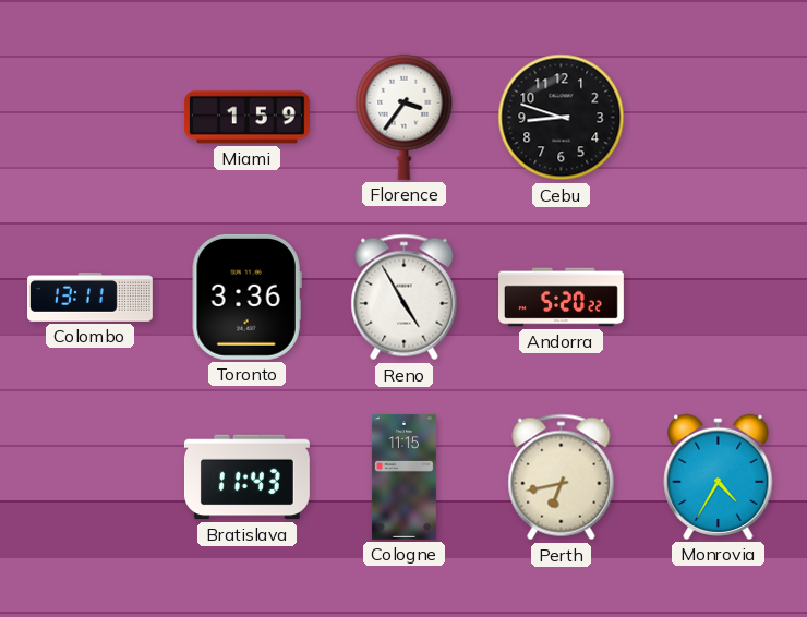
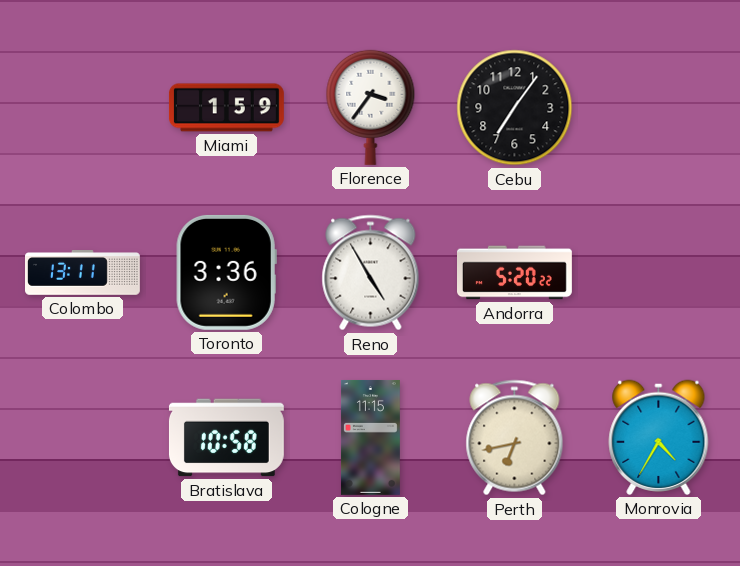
Cebu: 8:48 -> 7:06
Bratislava: 11:43 -> 10:58
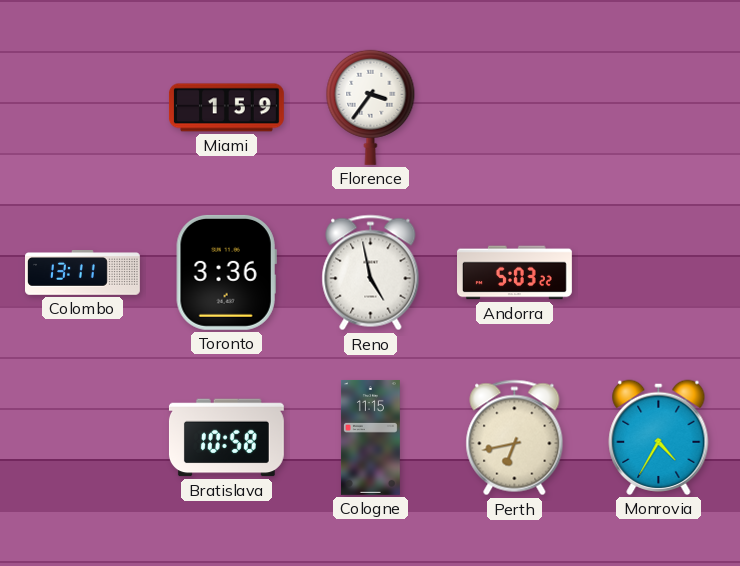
Cebu: 7:06 -> none
Reno: 4:55 -> 4:58
Andorra: 5:20 -> 5:03
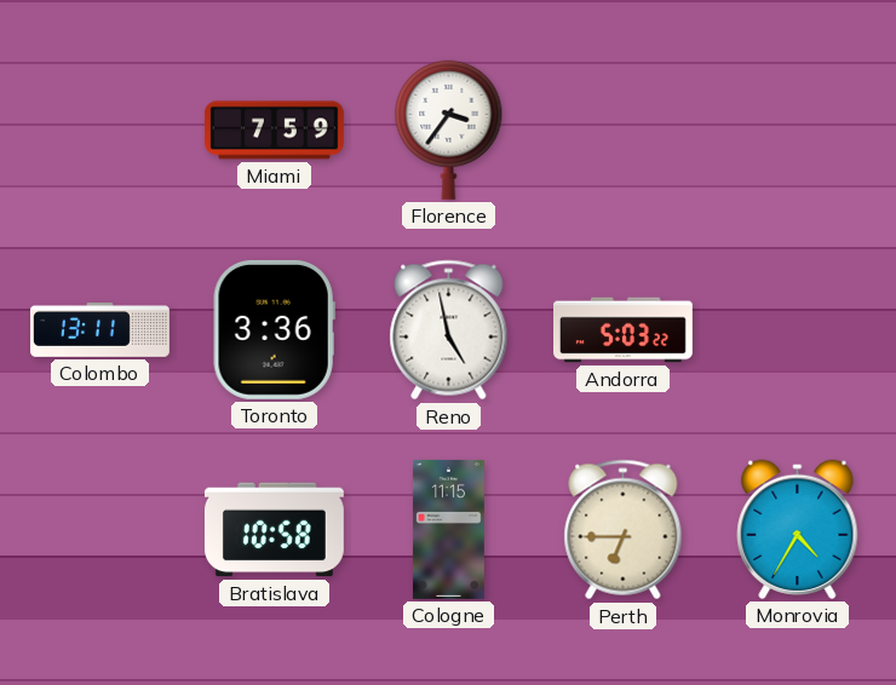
Miami: 1:59 -> 7:59
Perth: 6:43 -> 6:45
